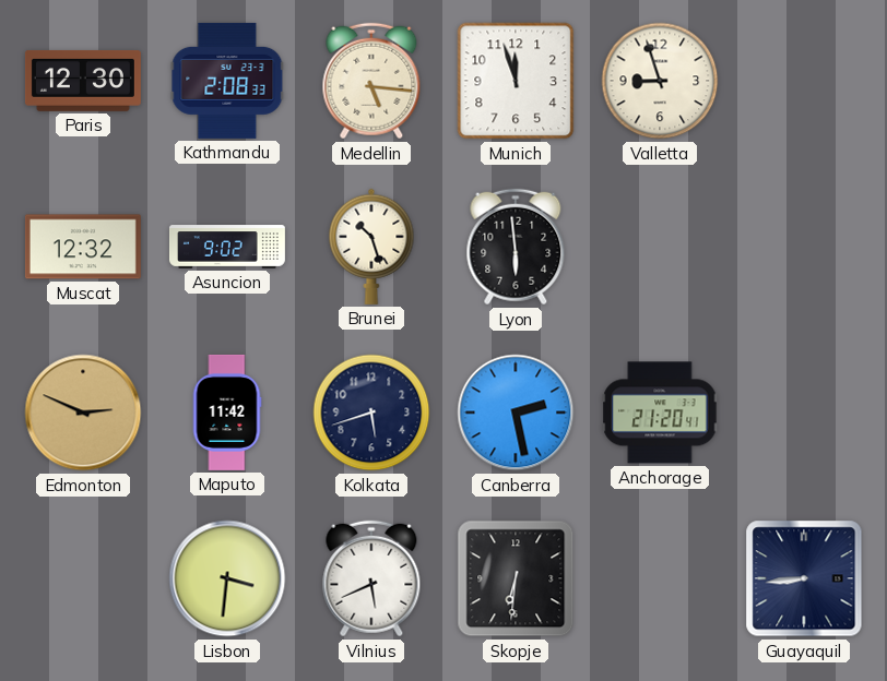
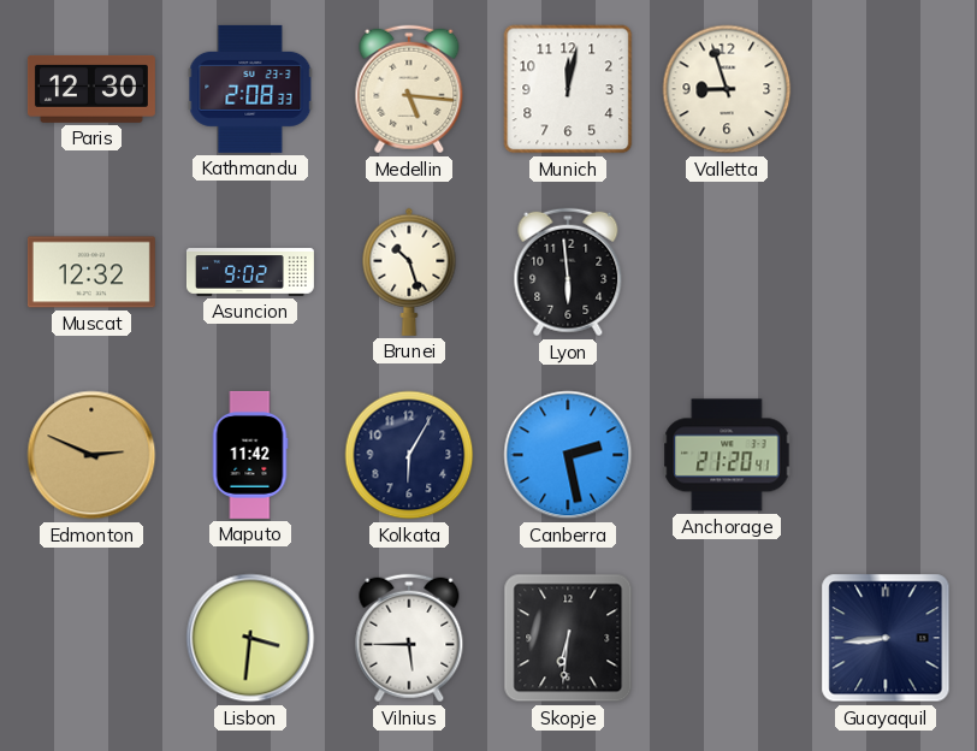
Munich: 11:57 -> 12:02
Kolkata: 5:42 -> 6:05
Vilnius: 5:41 -> 5:45
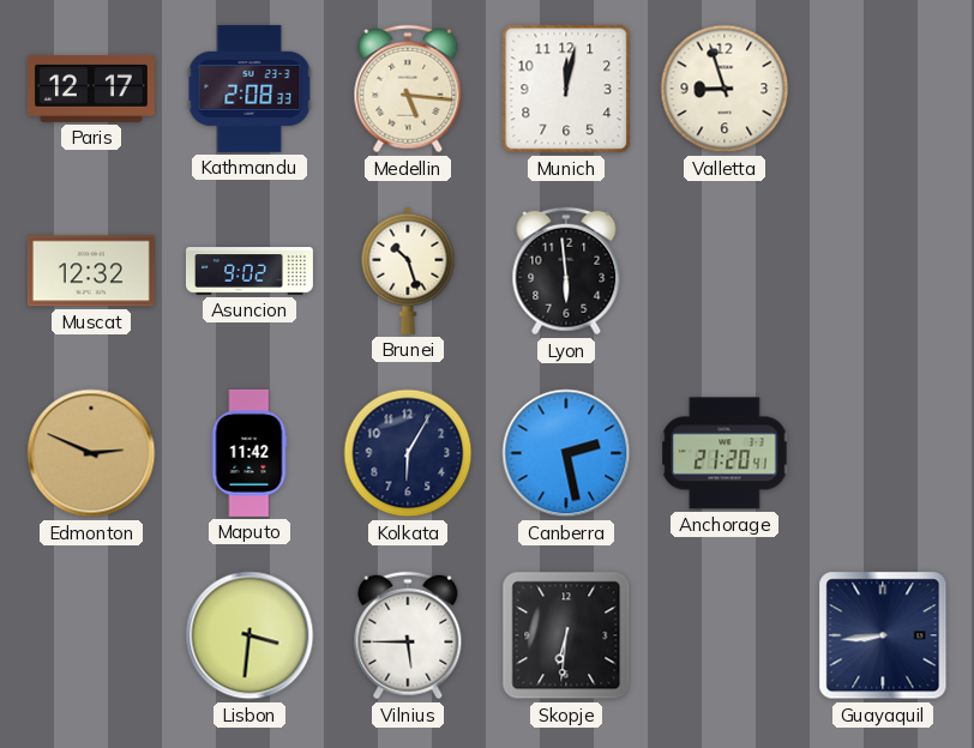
Paris: 12:30 -> 12:17
